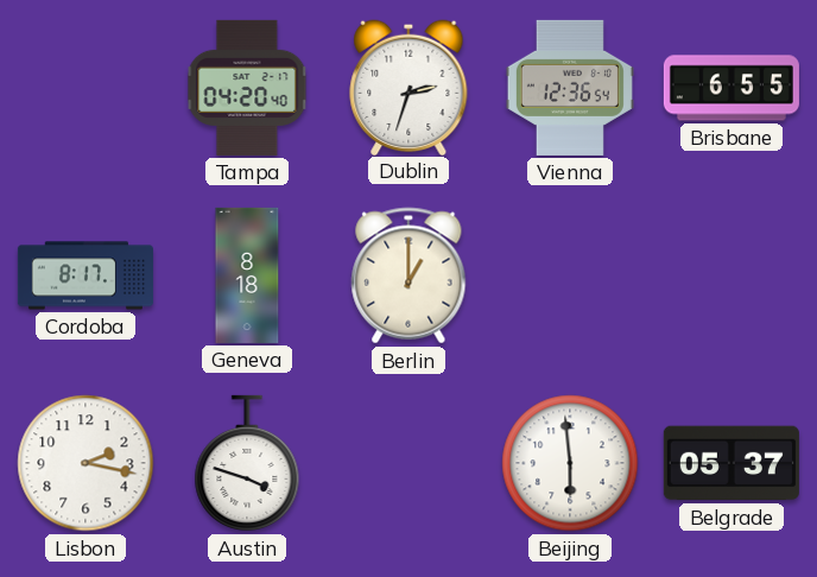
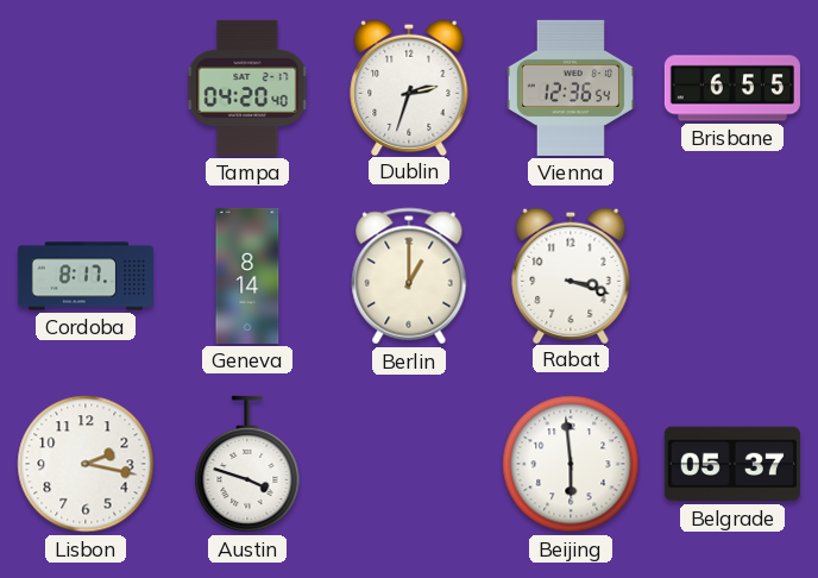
Geneva: 8:18 -> 8:14
Rabat: none -> 3:18
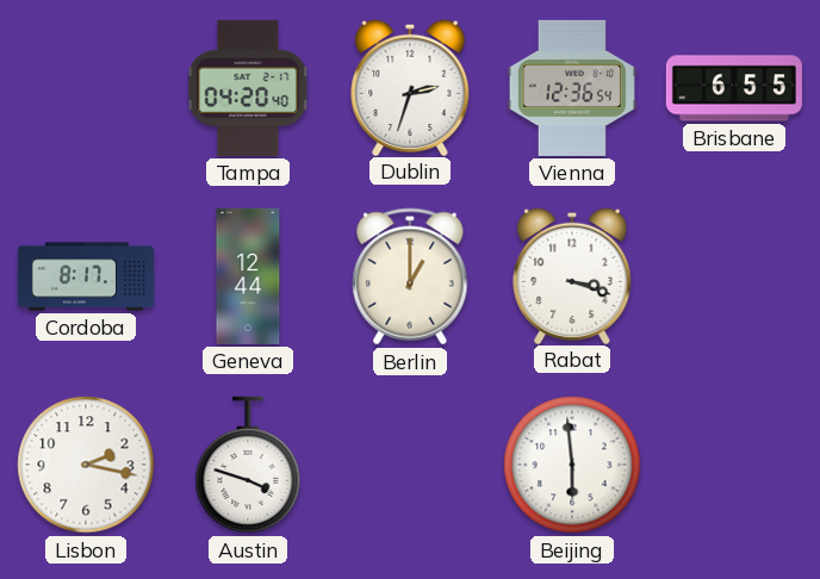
Geneva: 8:14 -> 12:44
Belgrade: 05:37 -> none
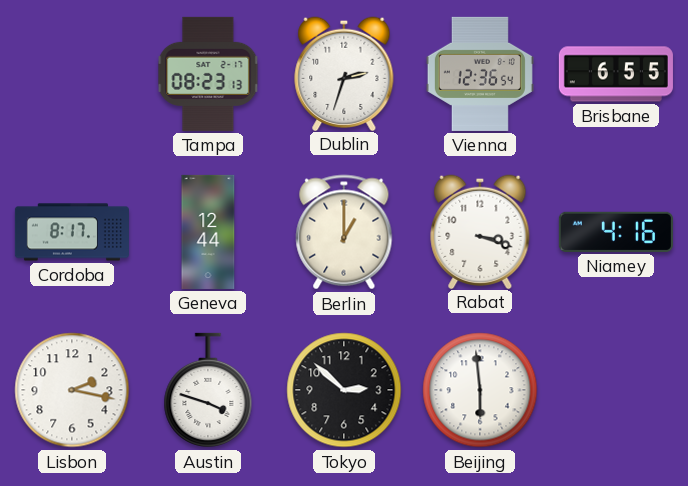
Tampa: 04:20 -> 08:23
Niamey: none -> 4:16
Tokyo: none -> 2:52
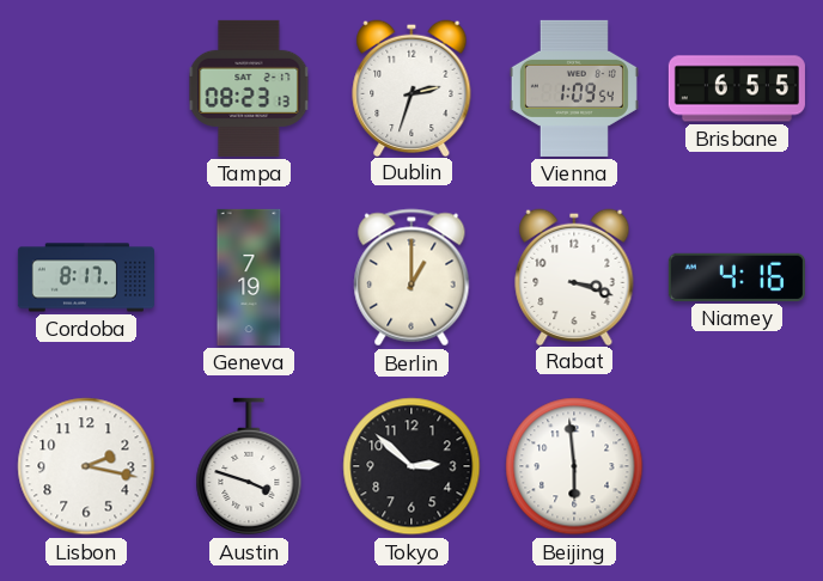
Vienna: 12:36 -> 1:09
Geneva: 12:44 -> 7:19
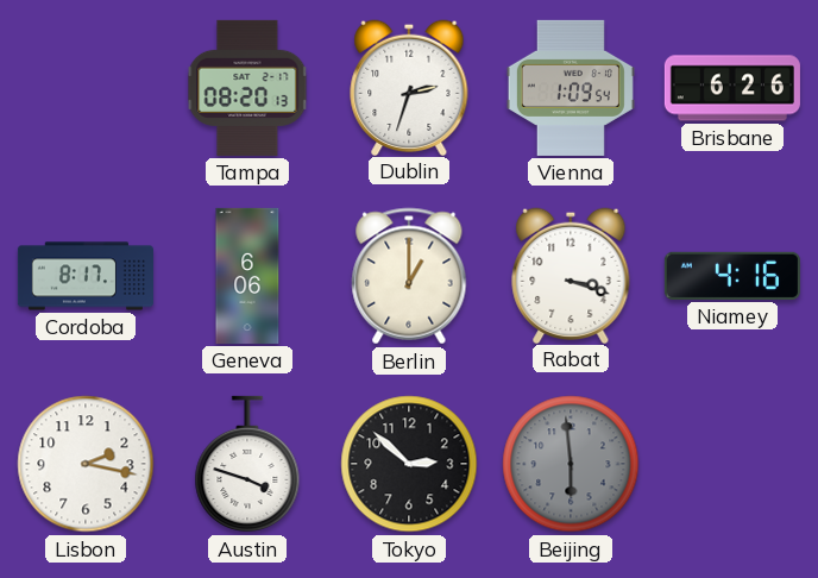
Tampa: 08:23 -> 08:20
Brisbane: 6:55 -> 6:26
Geneva: 7:19 -> 6:06
Beijing dial: white -> grey
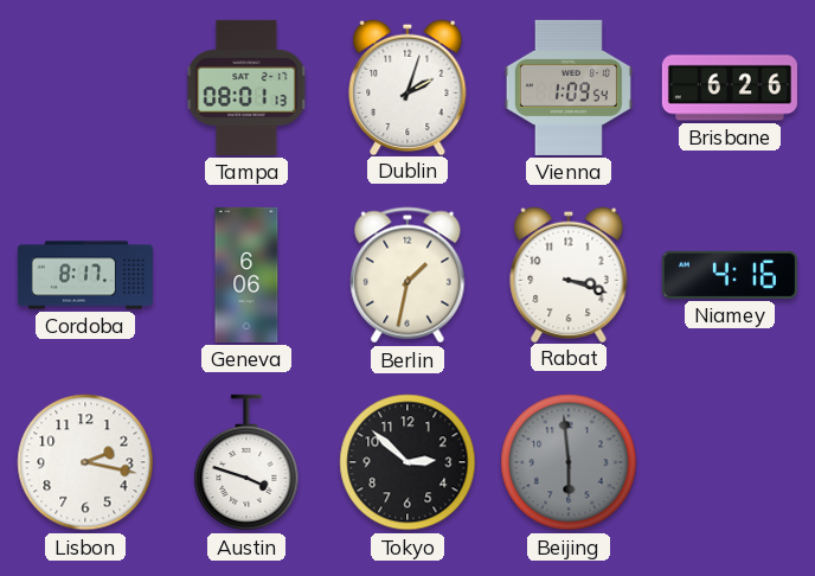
Tampa: 08:20 -> 08:01
Dublin: 2:33 -> 2:03
Berlin: 1:00 -> 1:32
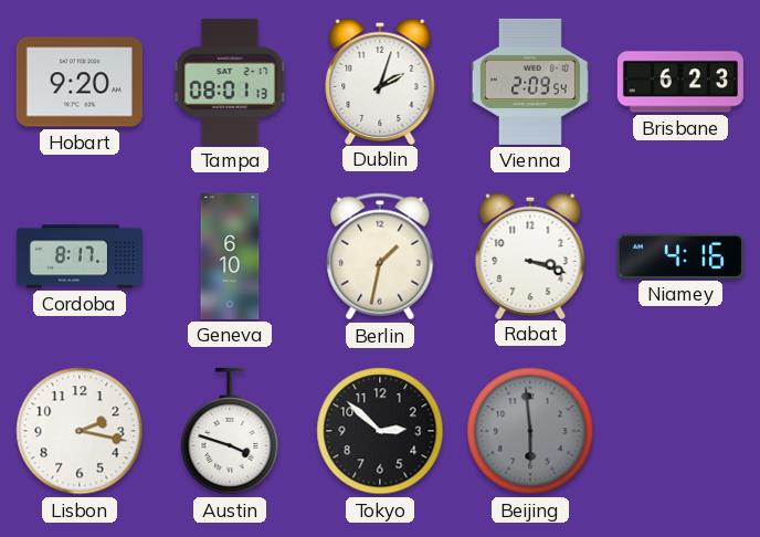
Hobart: none -> 9:20
Vienna: 1:09 -> 2:09
Brisbane: 6:26 -> 6:23
Geneva: 6:06 -> 6:10
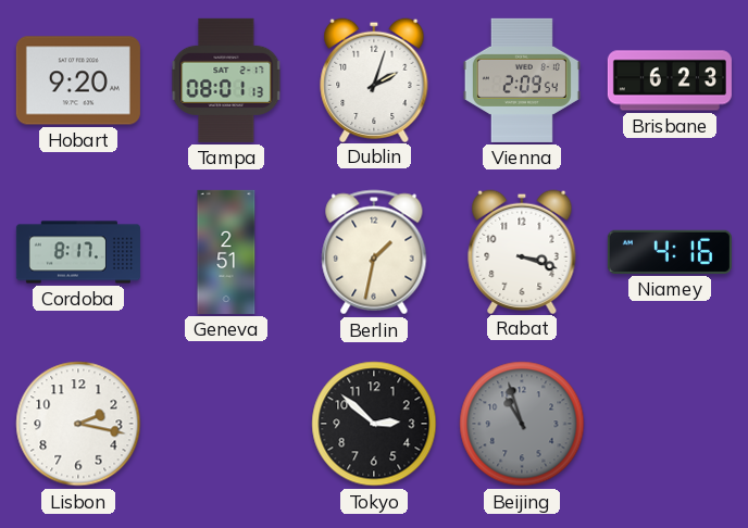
Geneva: 6:10 -> 2:51
Austin: 3:48 -> none
Beijing: 5:59 -> 10:57
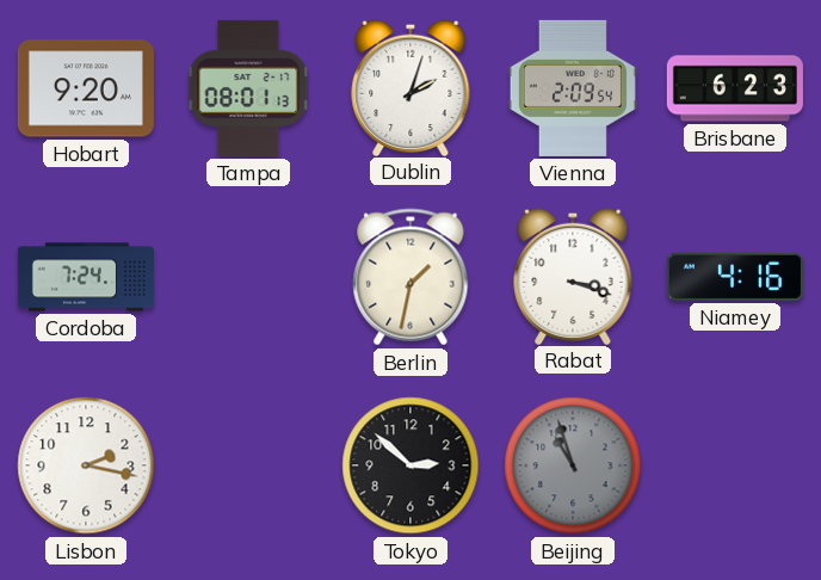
Cordoba: 8:17 -> 7:24
Geneva: 2:51 -> none
